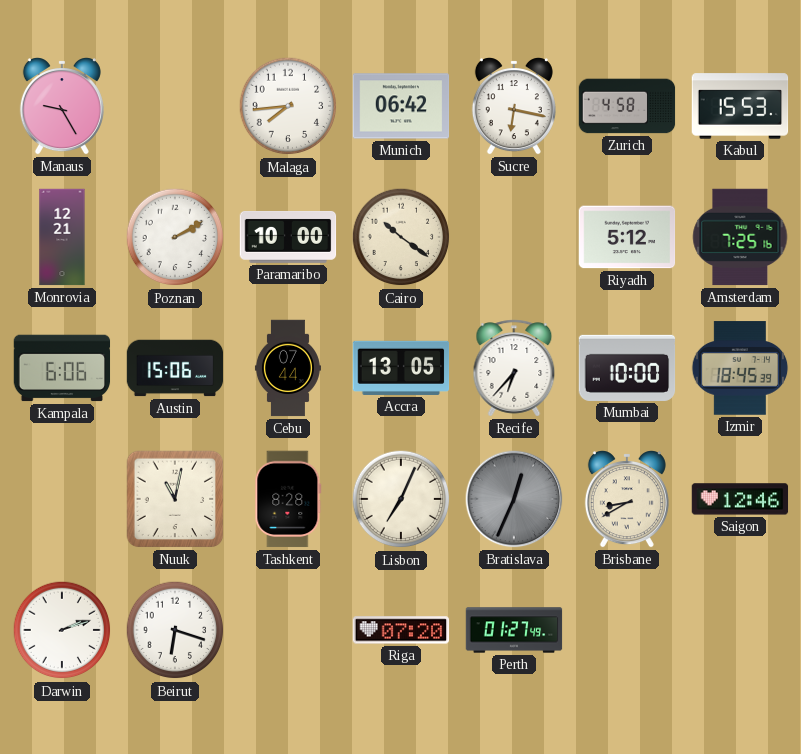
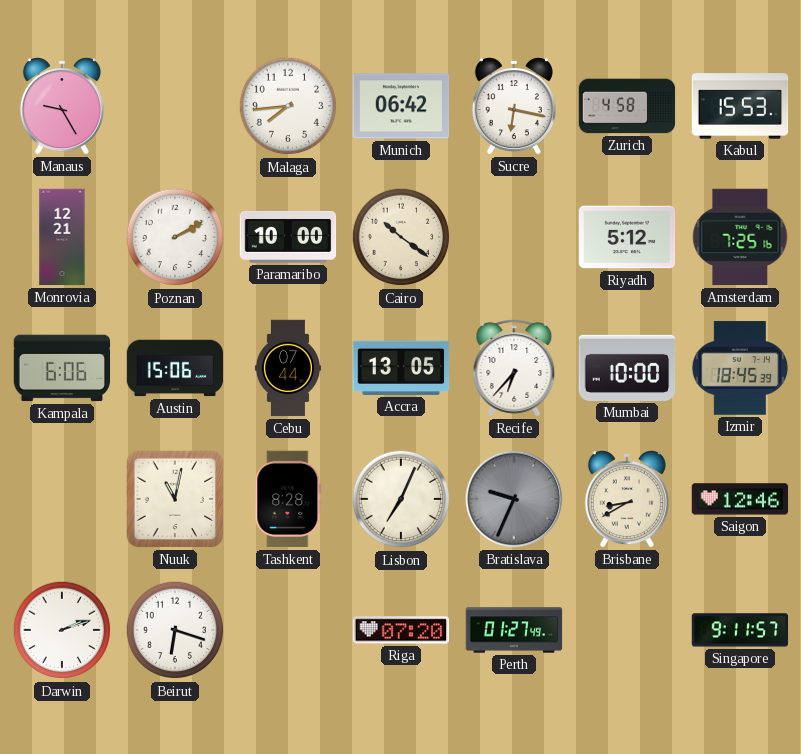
Bratislava: 12:34 -> 9:34
Singapore: none -> 9:11
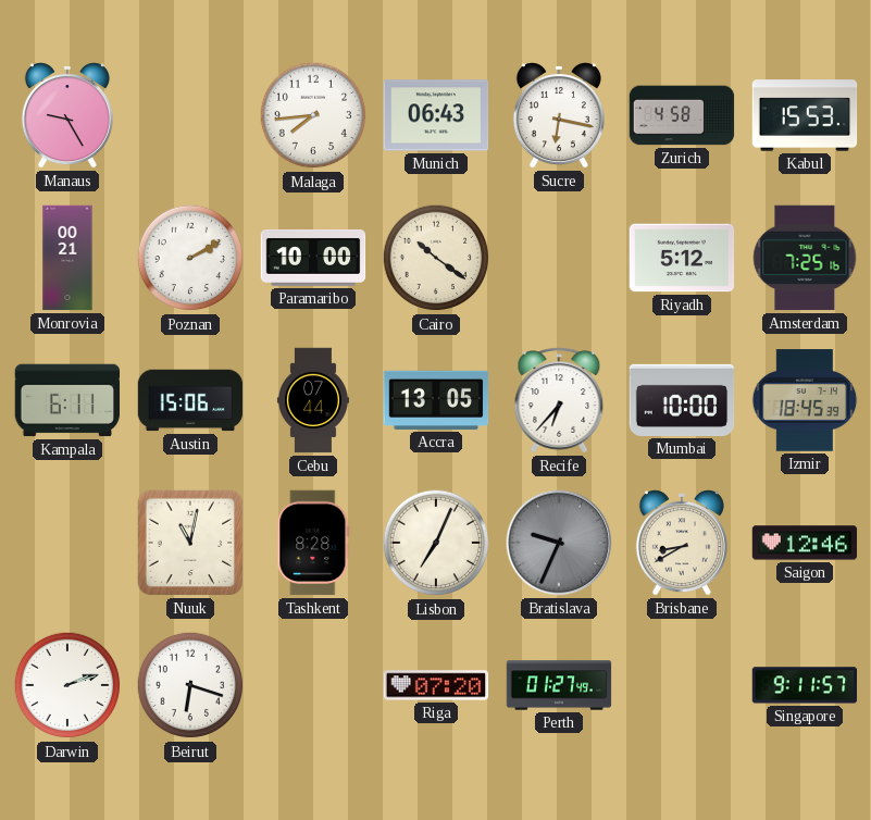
Munich: 06:42 -> 06:43
Monrovia: 12:21 -> 00:21
Kampala: 6:06 -> 6:11
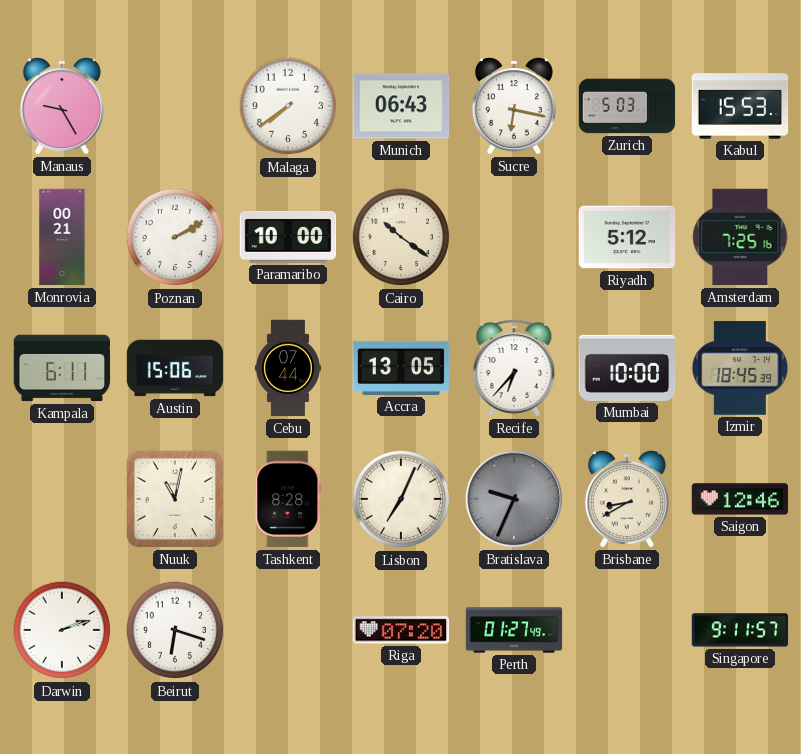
Malaga: 7:44 -> 7:39
Zurich: 4:58 -> 5:03
